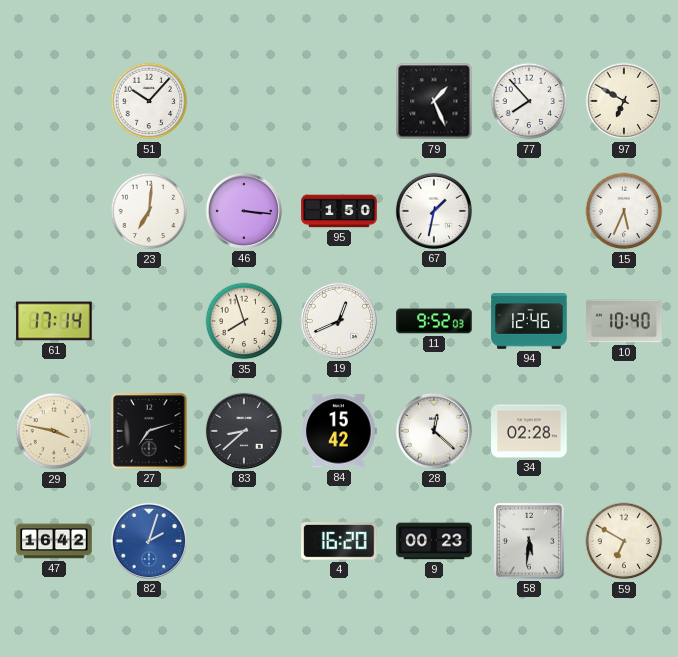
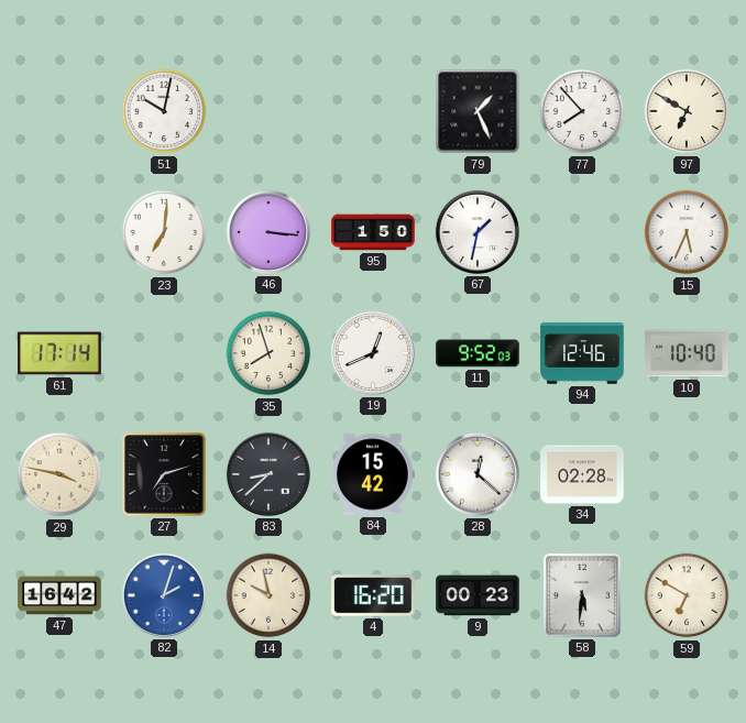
51: 10:07 -> 10:02
14: none -> 9:58
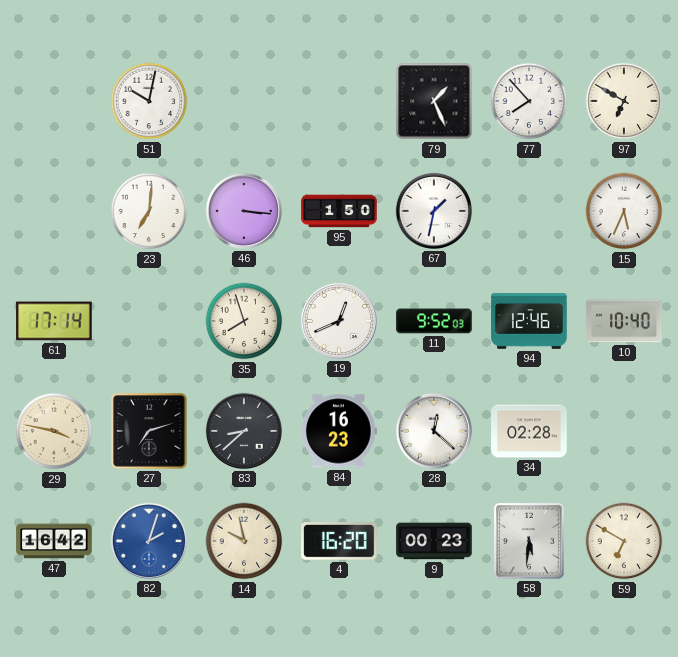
84: 15:42 -> 16:23
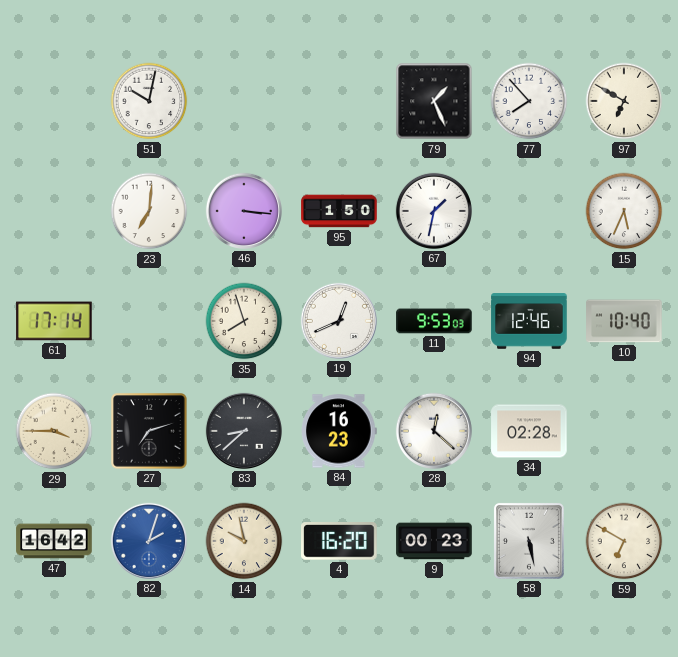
11: 9:52 -> 9:53
29: 3:47 -> 3:45
58: 5:31 -> 5:28
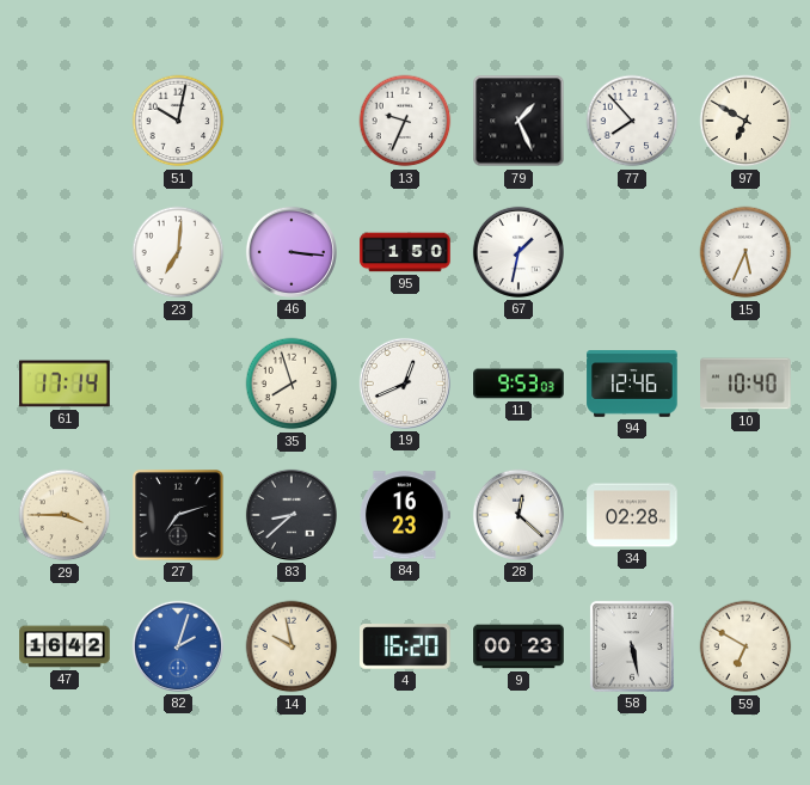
13: none -> 9:34
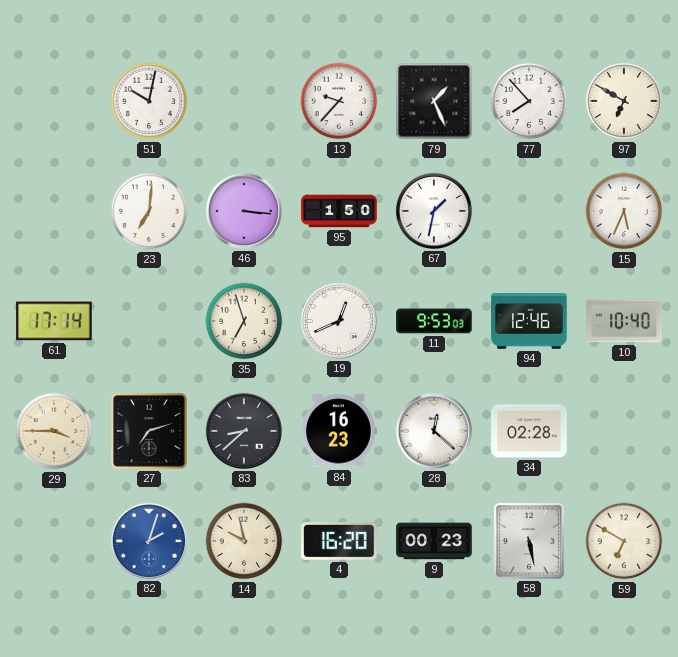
13: 9:34 -> 9:37
35: 7:57 -> 6:57
47: 16:42 -> none
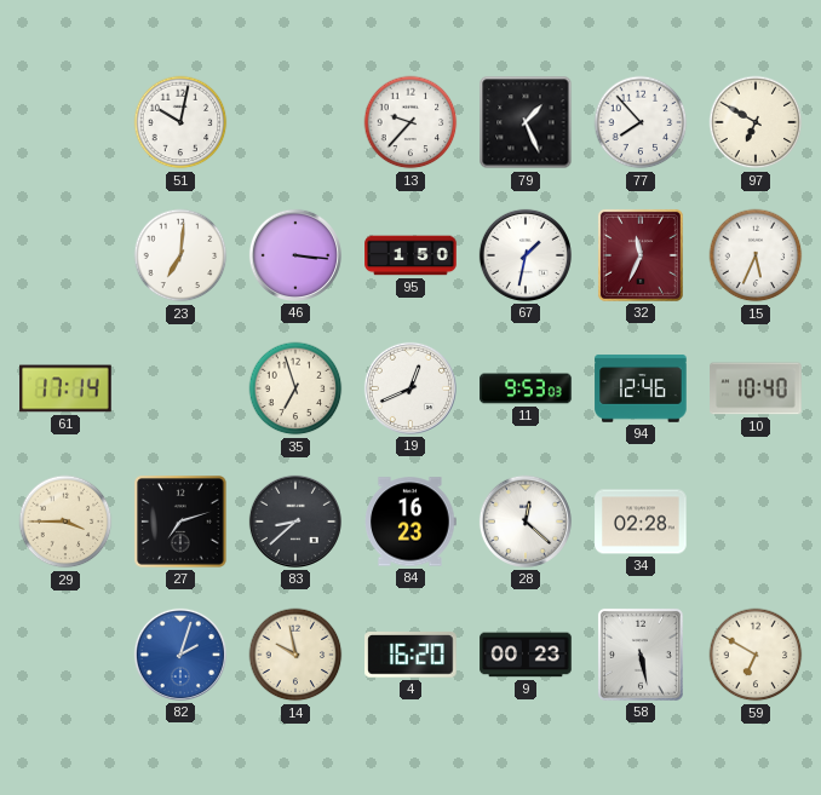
32: none -> 11:34
